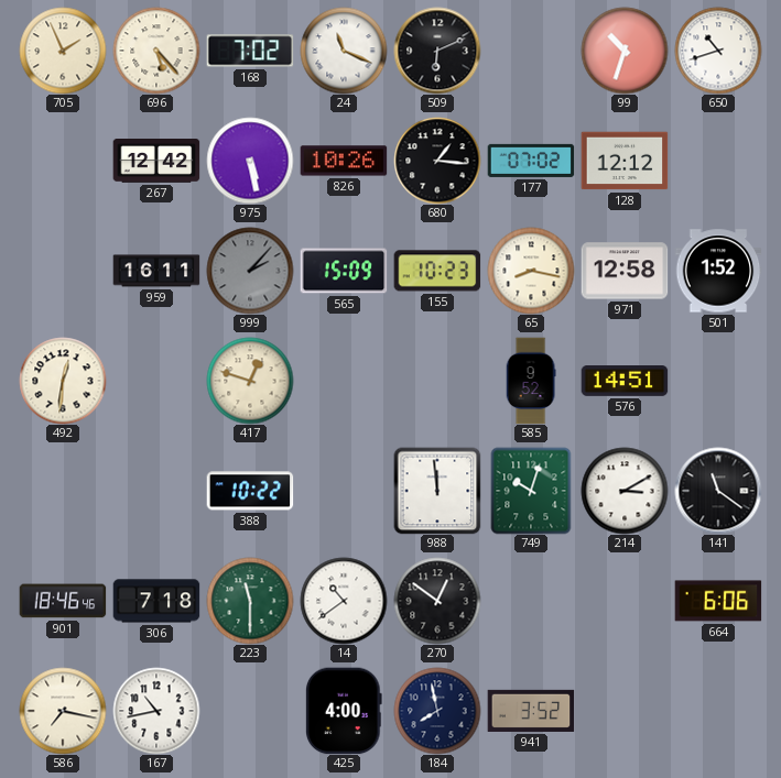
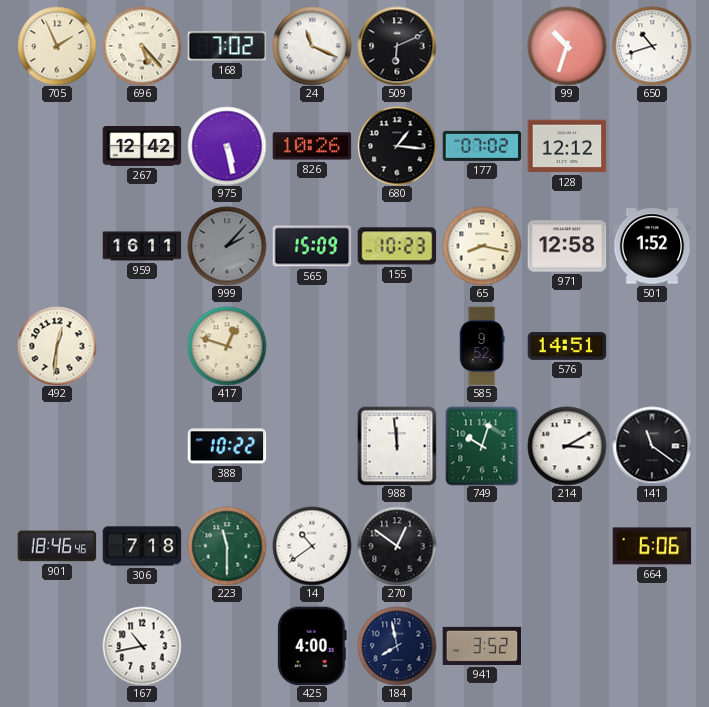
586: 7:17 -> none
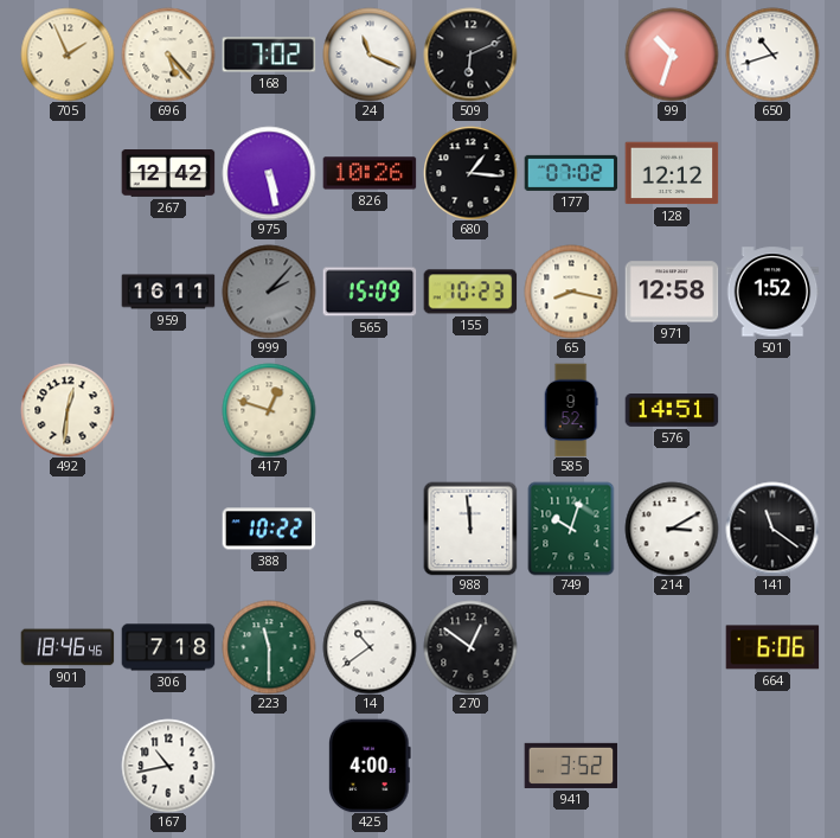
184: 7:58 -> none
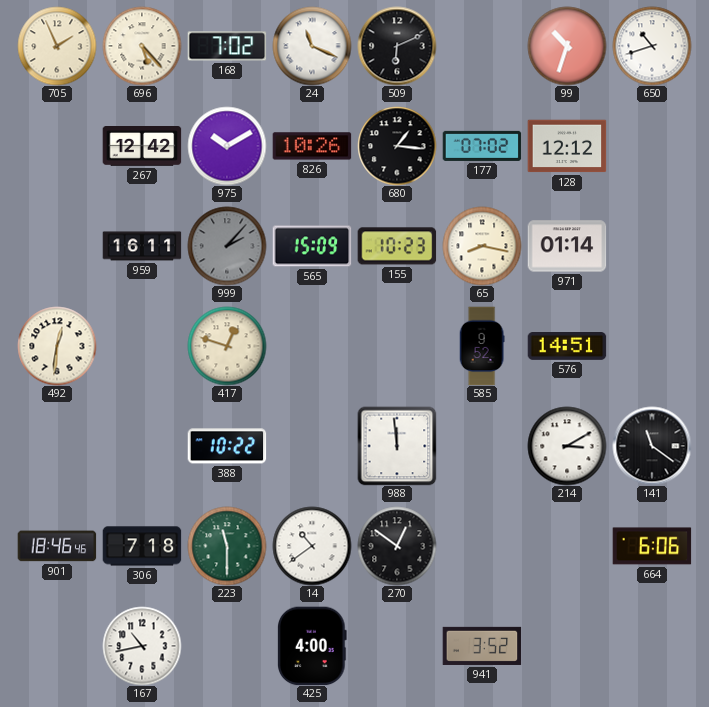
975: 5:28 -> 10:10
971: 12:58 -> 01:14
501: 1:52 -> none
749: 10:03 -> none
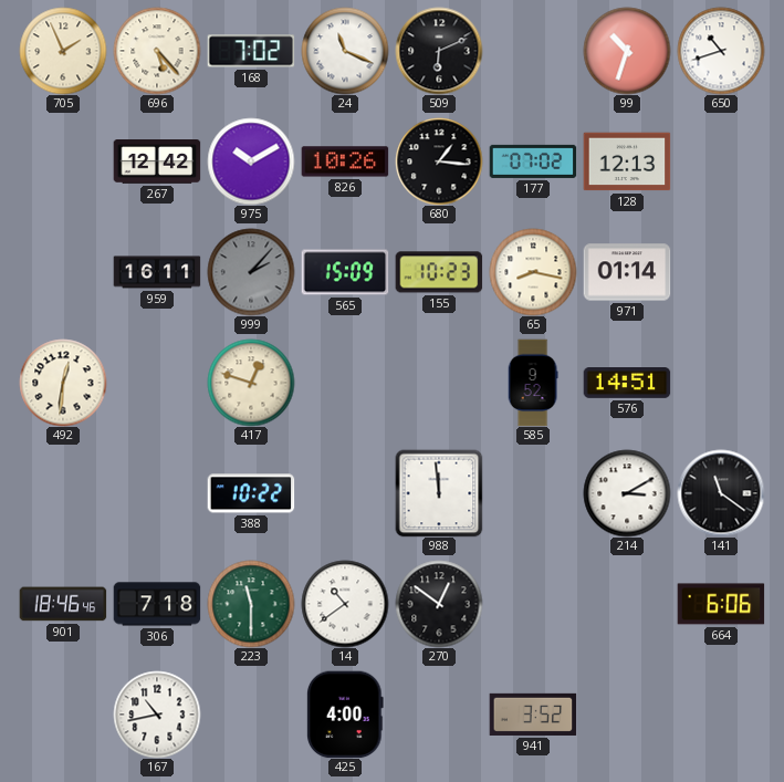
128: 12:12 -> 12:13
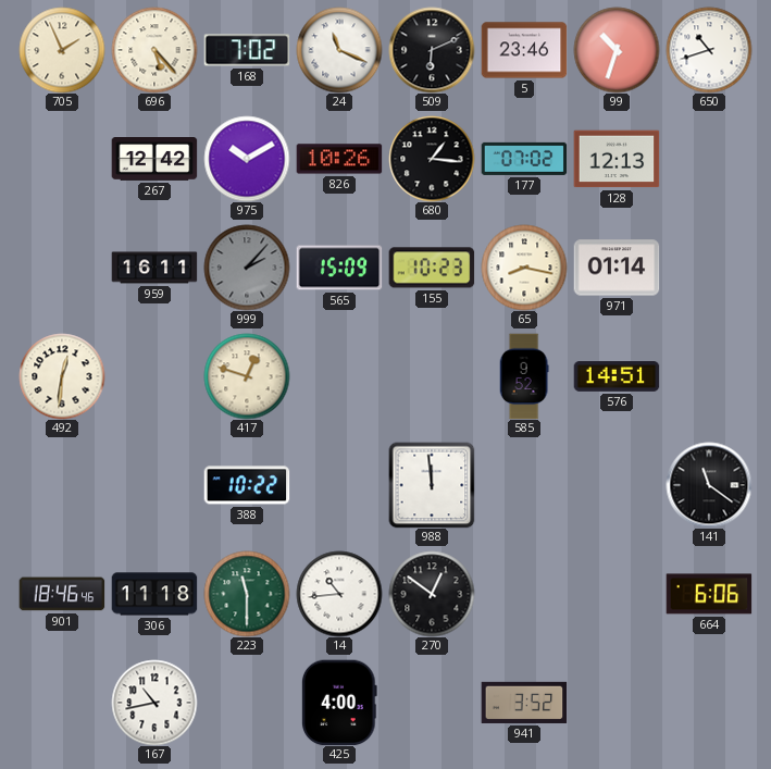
5: none -> 23:46
214: 3:10 -> none
306: 7:18 -> 11:18
14: 10:39 -> 10:44
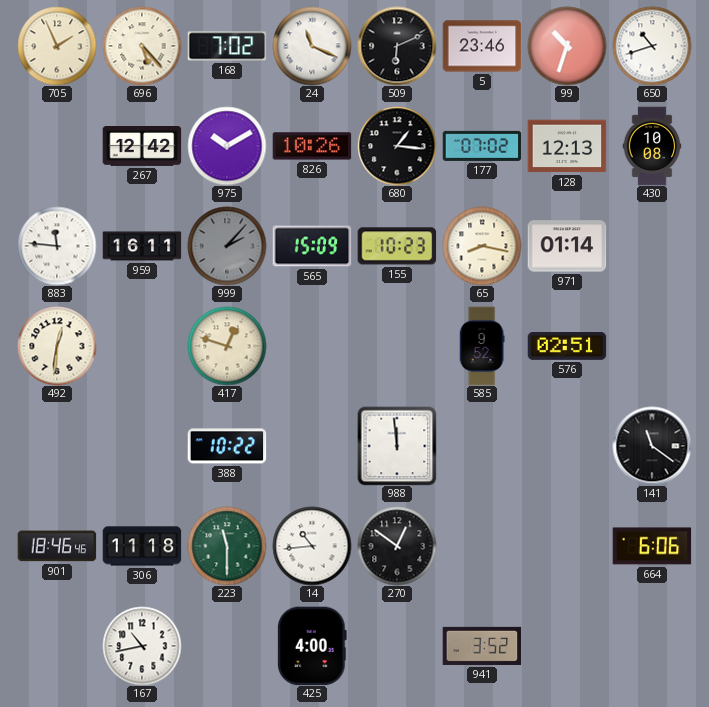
430: none -> 10:08
883: none -> 11:46
576: 14:51 -> 02:51
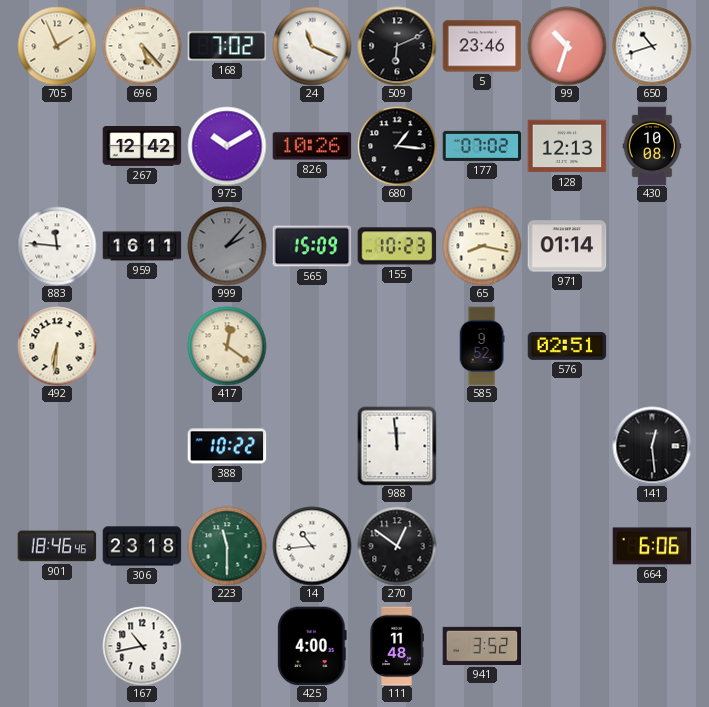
492: 12:31 -> 6:31
417: 12:48 -> 12:21
141: 11:21 -> 12:29
306: 11:18 -> 23:18
111: none -> 11:48
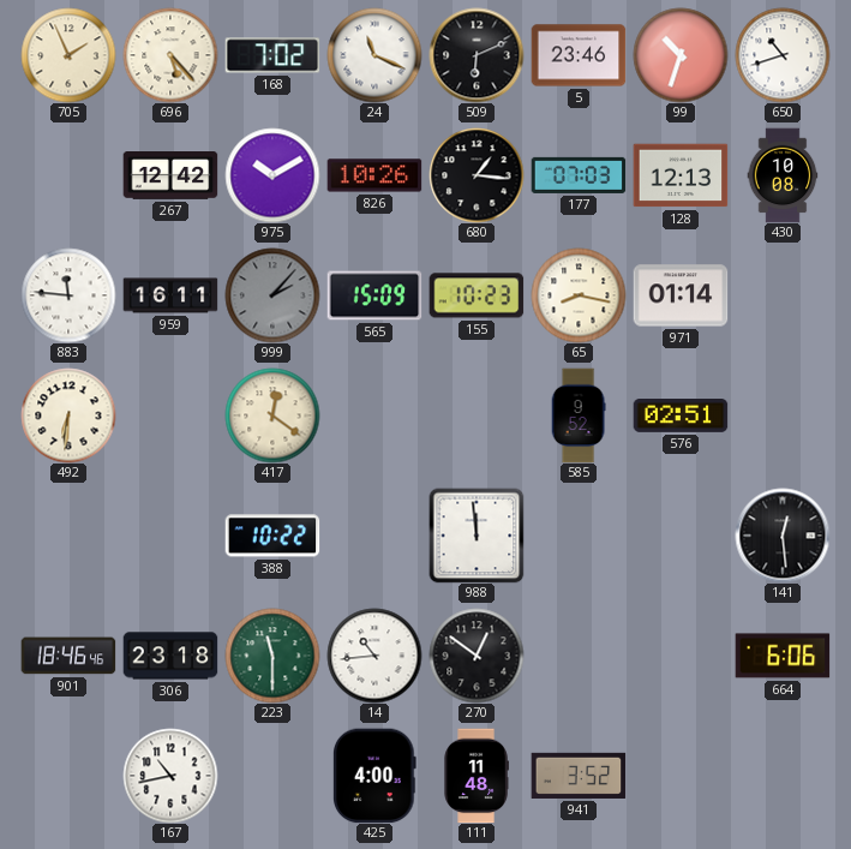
177: 07:02 -> 07:03
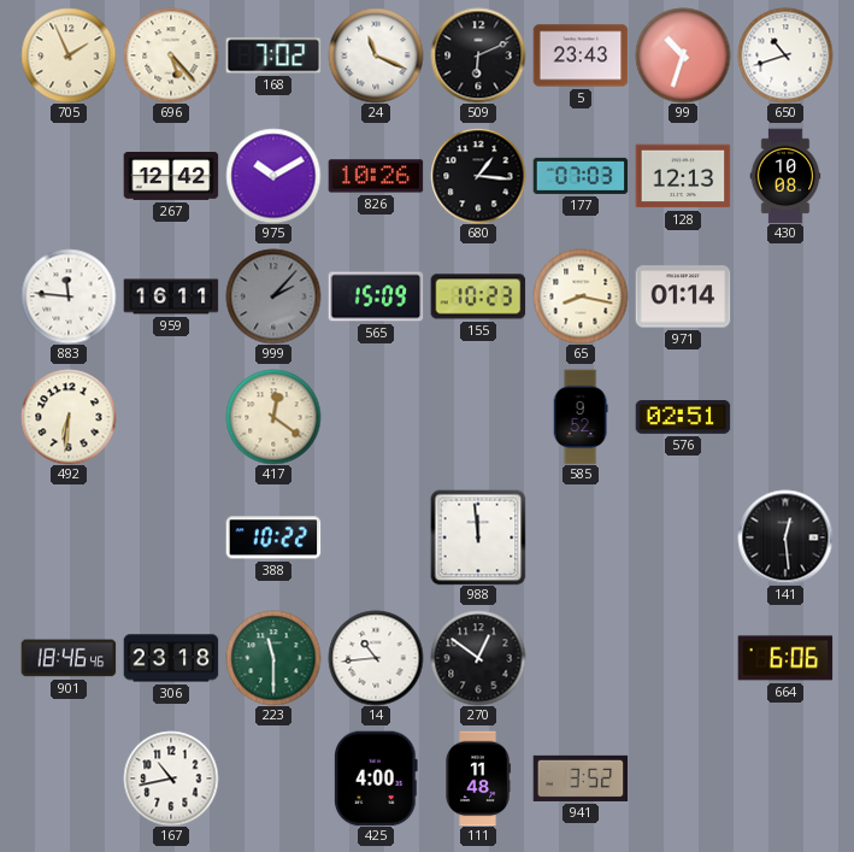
5: 23:46 -> 23:43
